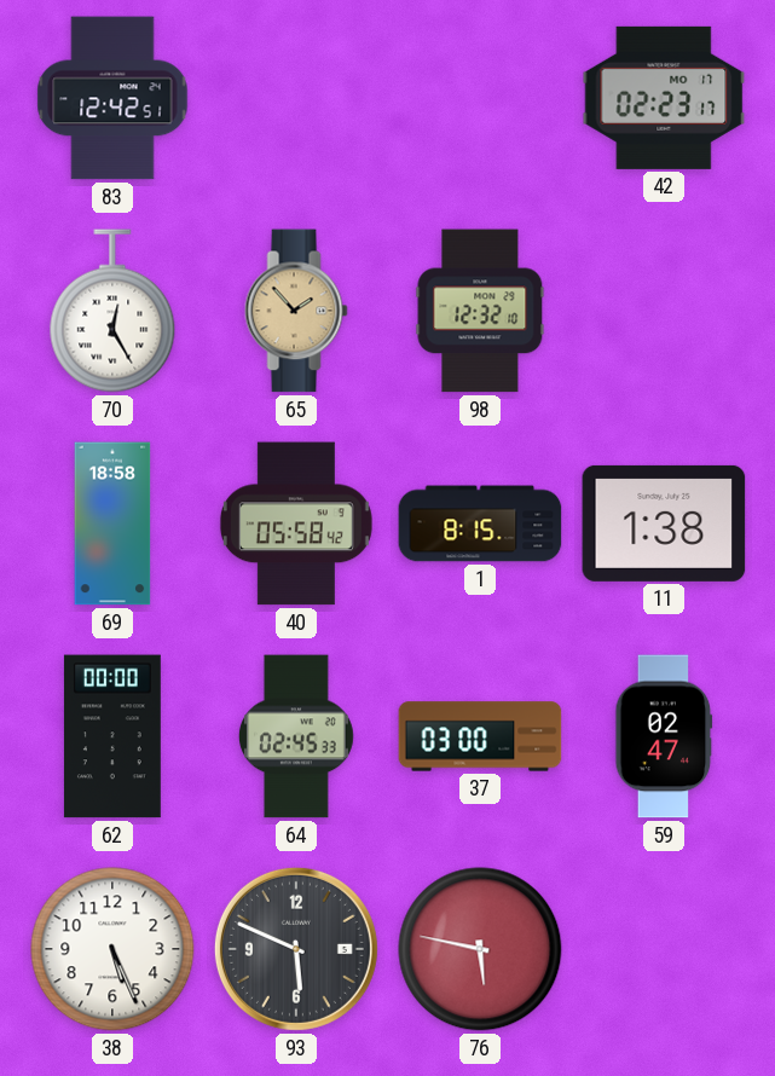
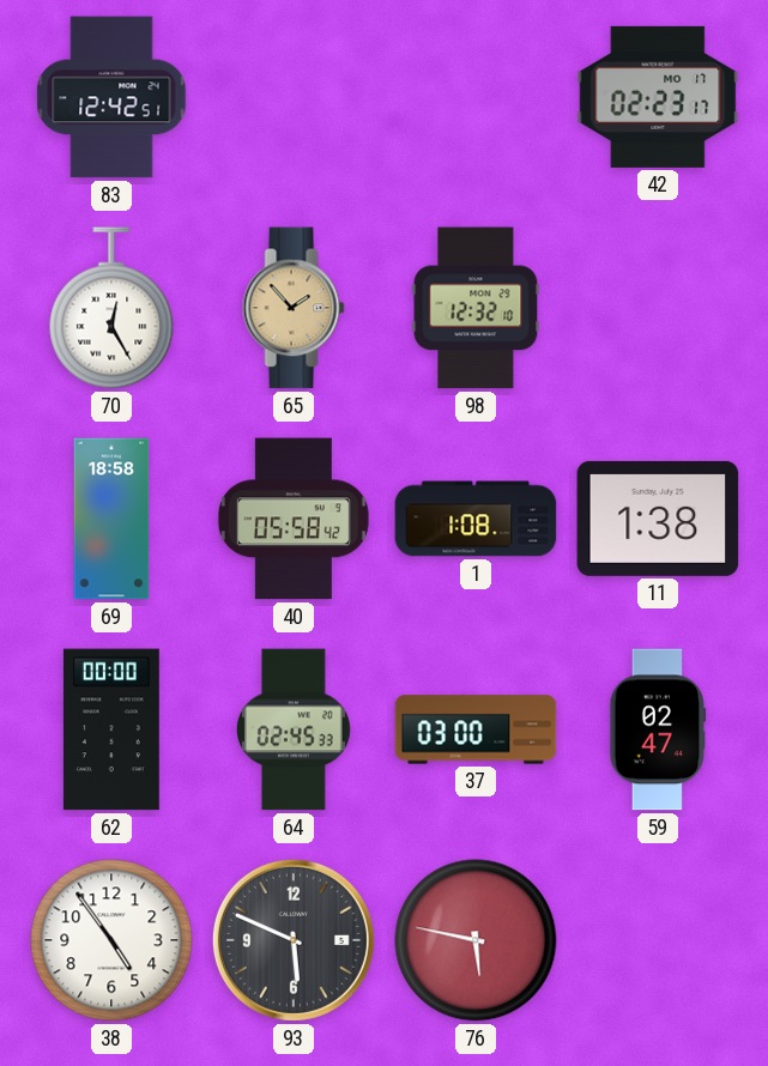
1: 8:15 -> 1:08
38: 5:26 -> 4:54
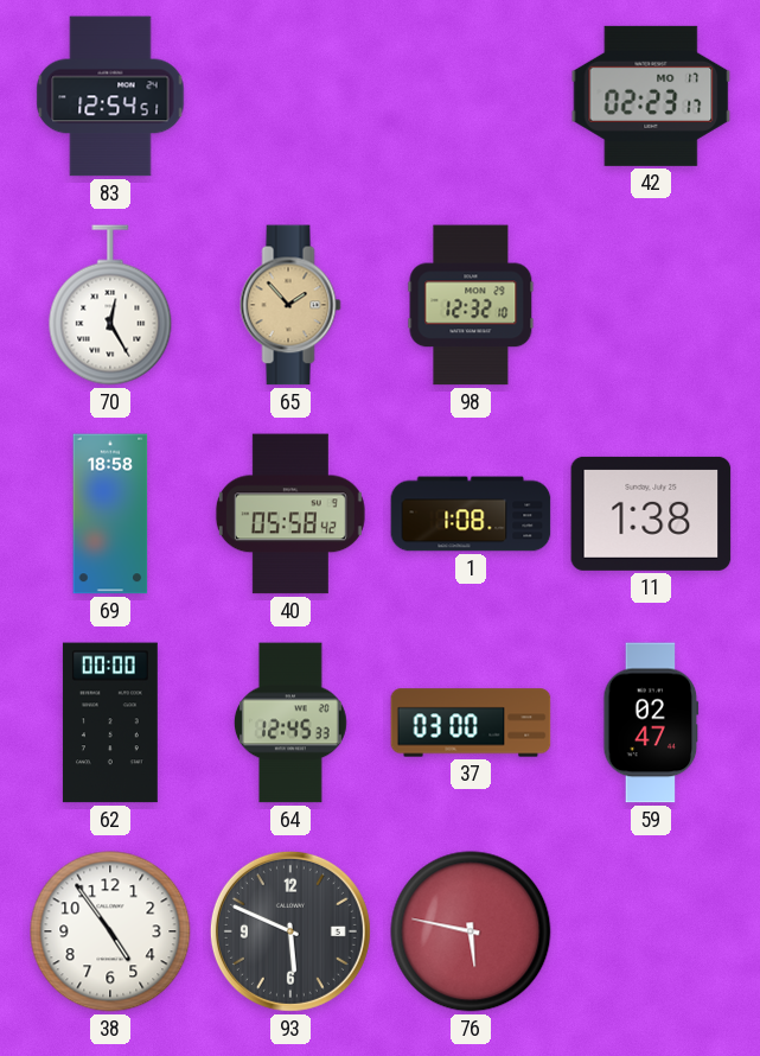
83: 12:42 -> 12:54
64: 02:45 -> 12:45
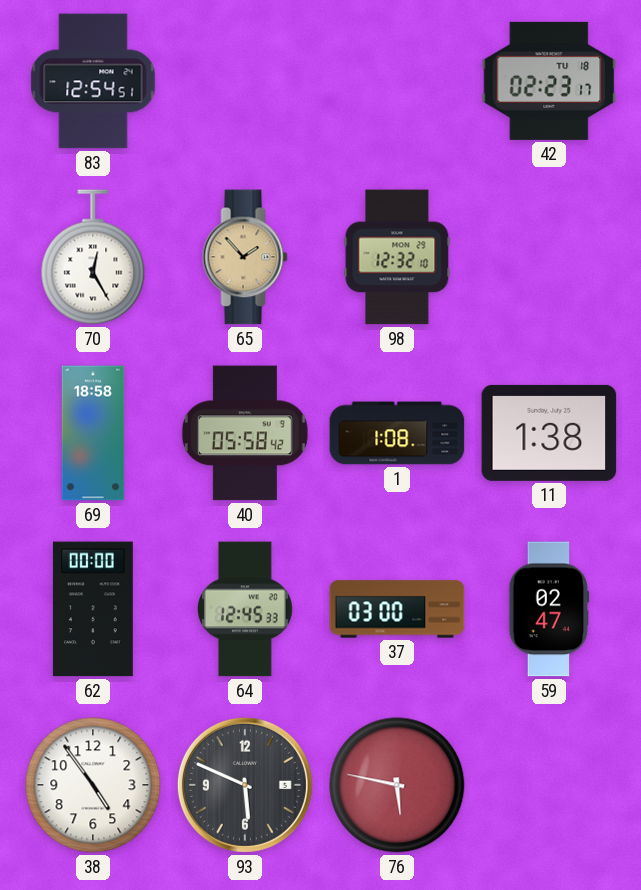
42 date: MO 17 -> TU 18
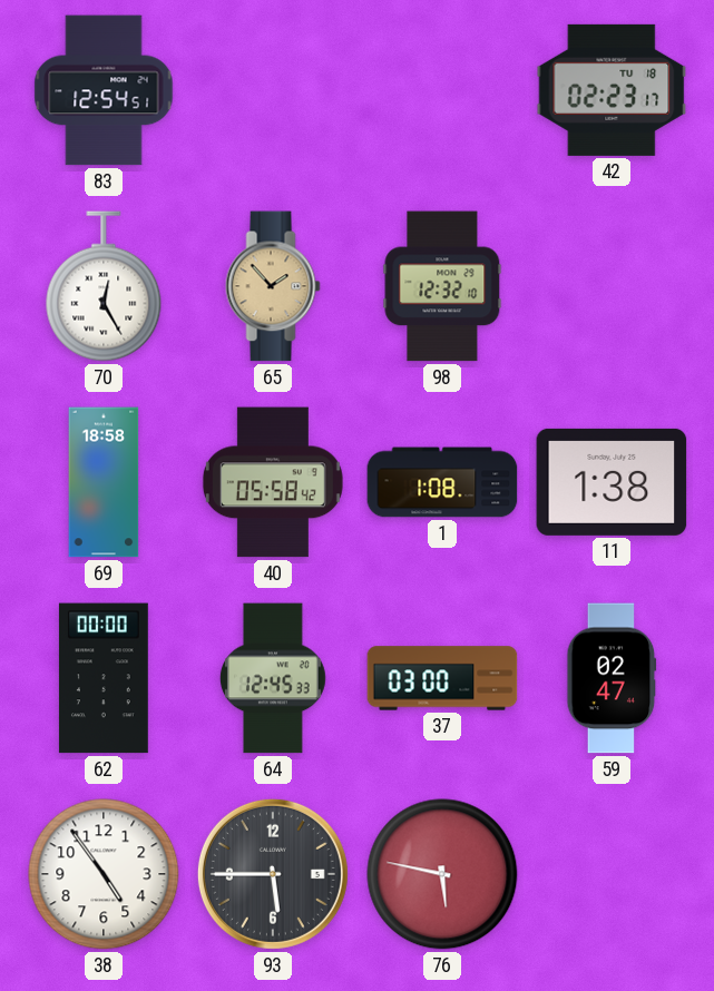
93: 5:49 -> 5:45
